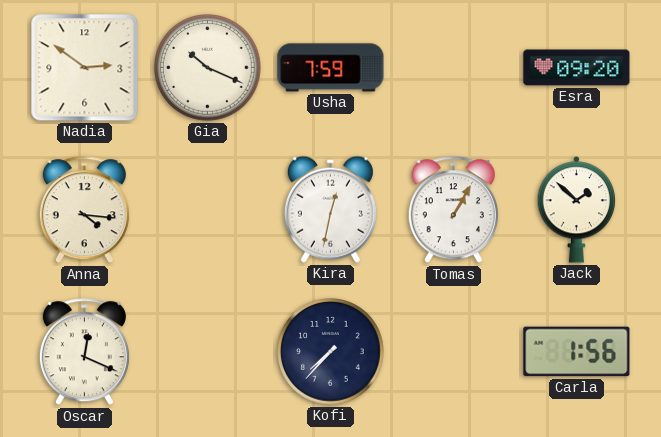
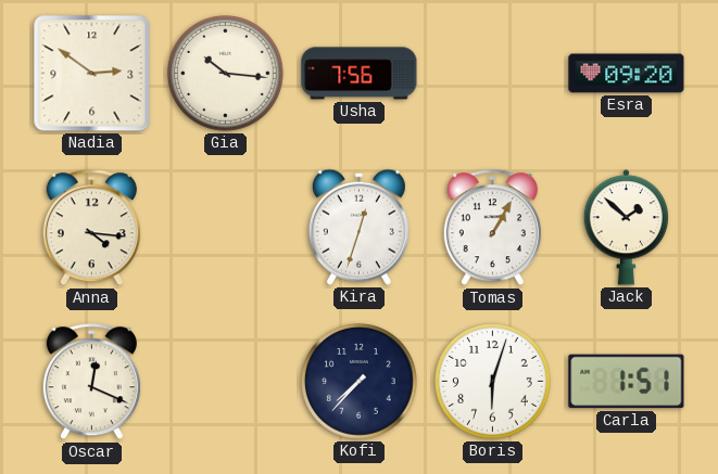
Gia: 10:19 -> 10:16
Usha: 7:59 -> 7:56
Kira: 12:32 -> 12:33
Boris: none -> 6:03
Carla: 1:56 -> 1:51
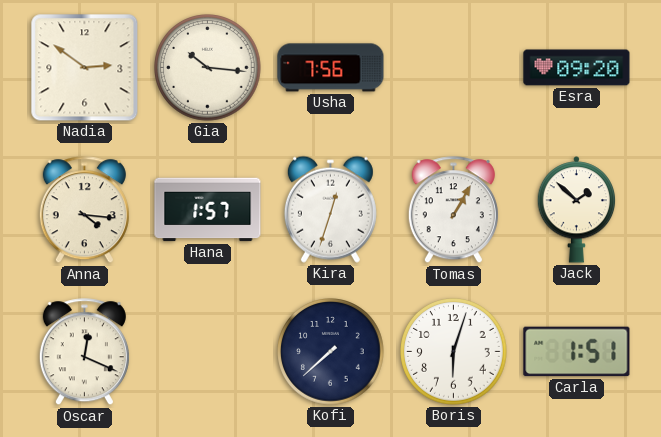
Hana: none -> 1:57
Kofi: 7:37 -> 7:38
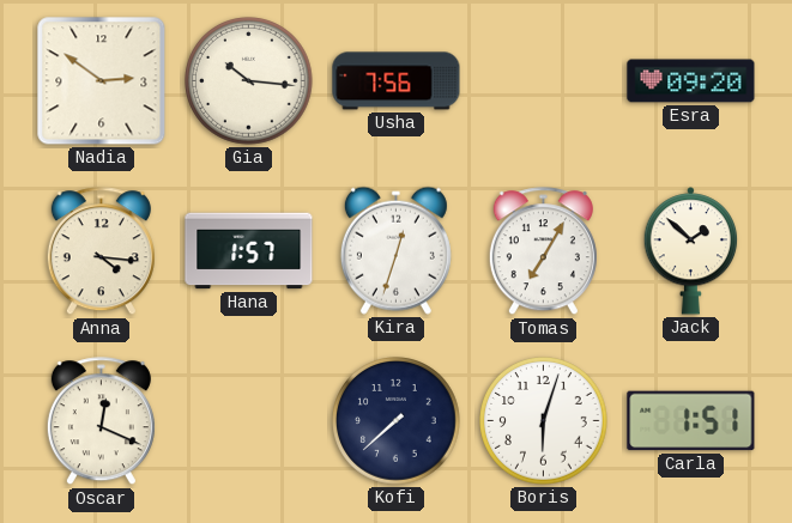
Tomas: 1:05 -> 7:05
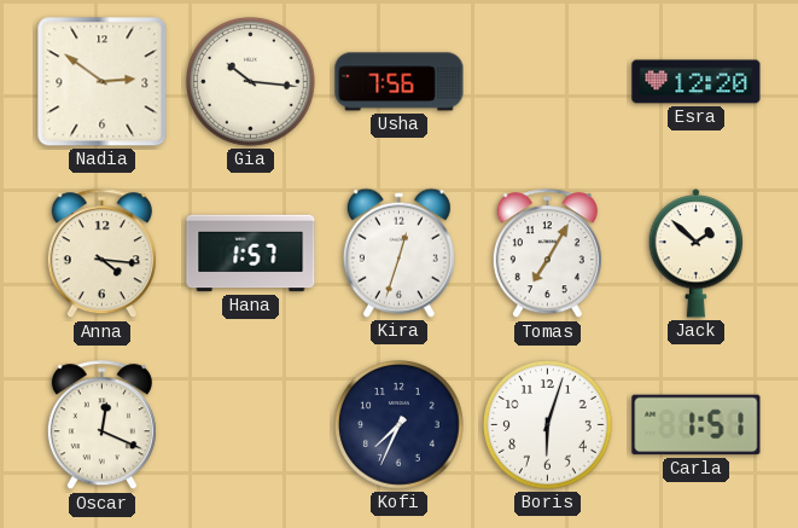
Esra: 09:20 -> 12:20
Kofi: 7:38 -> 7:34
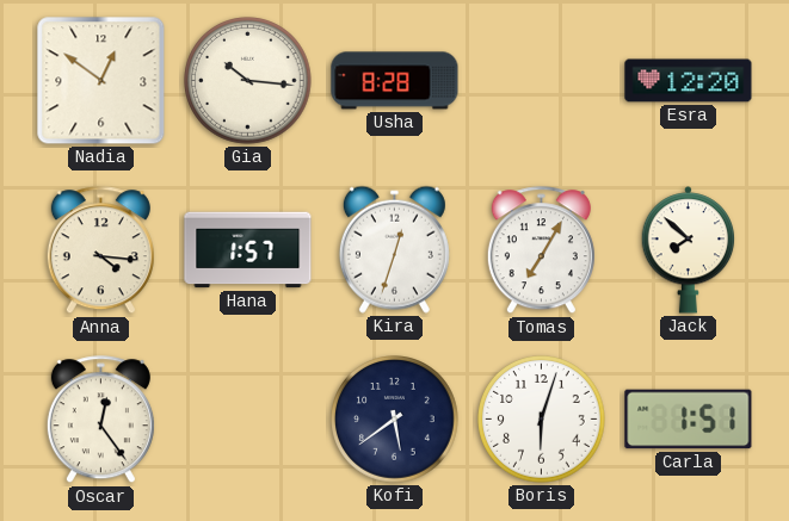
Nadia: 2:51 -> 12:51
Usha: 7:56 -> 8:28
Jack: 1:52 -> 7:52
Oscar: 12:19 -> 12:24
Kofi: 7:34 -> 5:39
